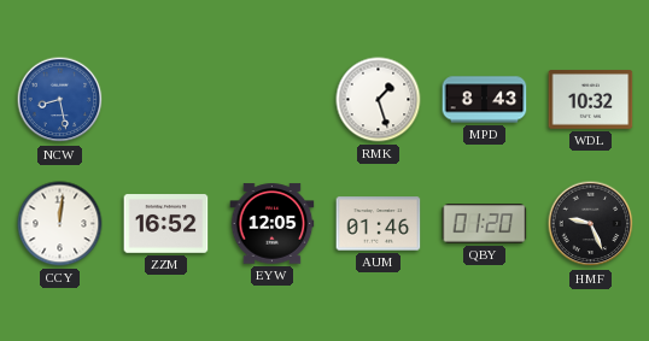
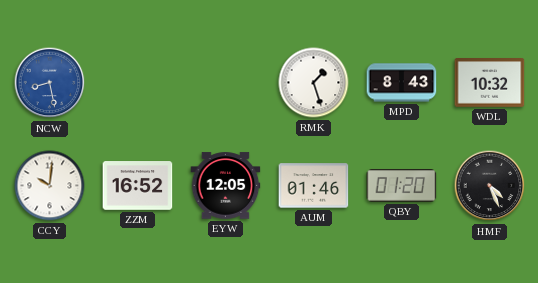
CCY: 12:01 -> 10:01
HMF: 9:26 -> 4:26
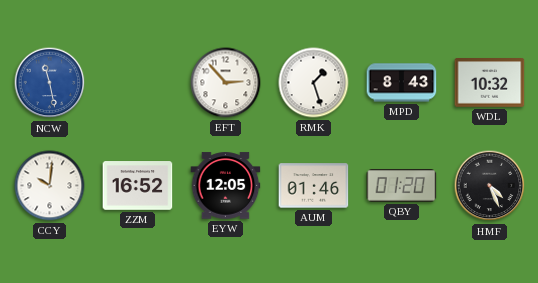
NCW: 8:28 -> 11:28
EFT: none -> 2:53
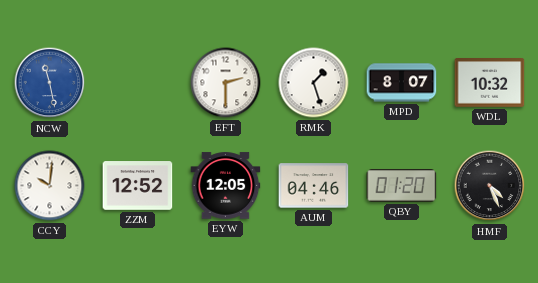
EFT: 2:53 -> 2:30
MPD: 8:43 -> 8:07
ZZM: 16:52 -> 12:52
AUM: 01:46 -> 04:46
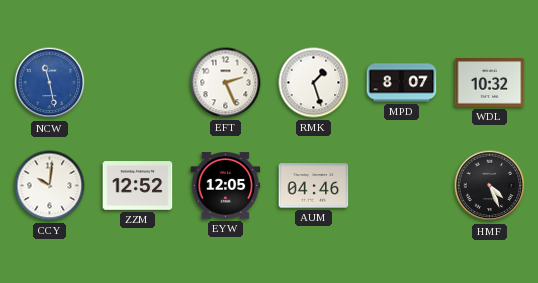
EFT: 2:30 -> 2:26
QBY: 01:20 -> none
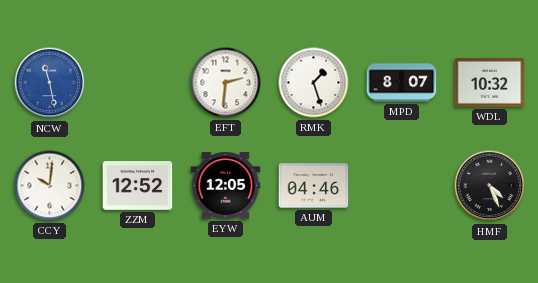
EFT: 2:26 -> 2:31
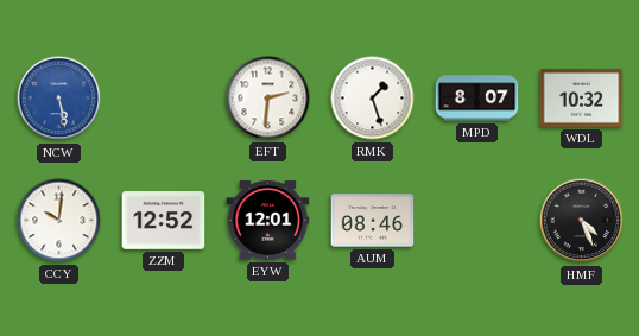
NCW: 11:28 -> 5:28
EYW: 12:05 -> 12:01
AUM: 04:46 -> 08:46
